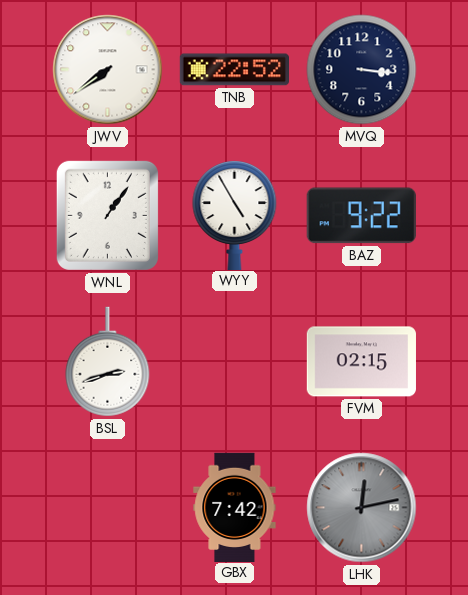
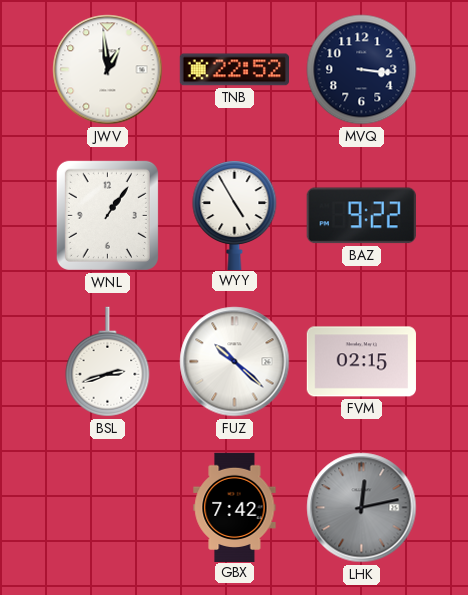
JWV: 7:39 -> 12:59
FUZ: none -> 10:22
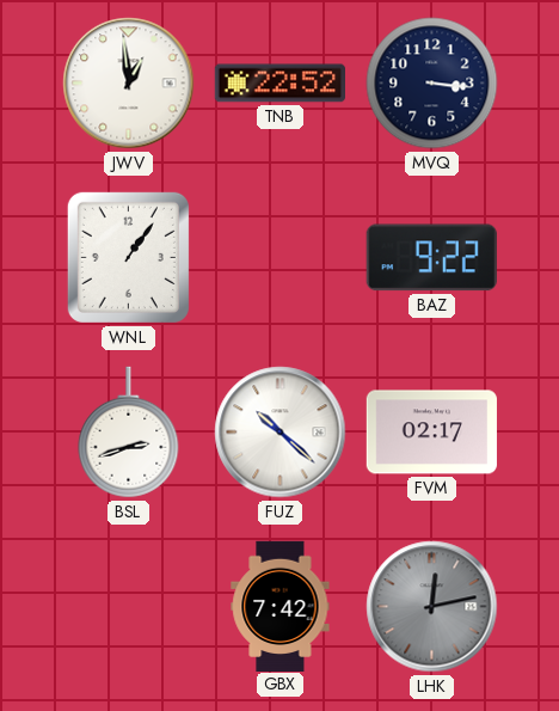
WYY: 4:55 -> none
FVM: 02:15 -> 02:17
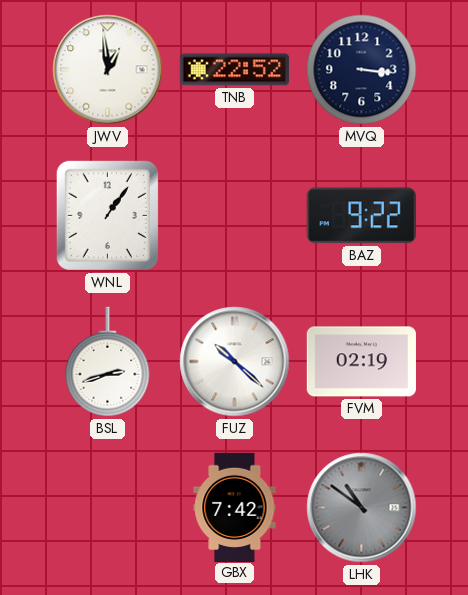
FVM: 02:17 -> 02:19
LHK: 12:13 -> 10:51
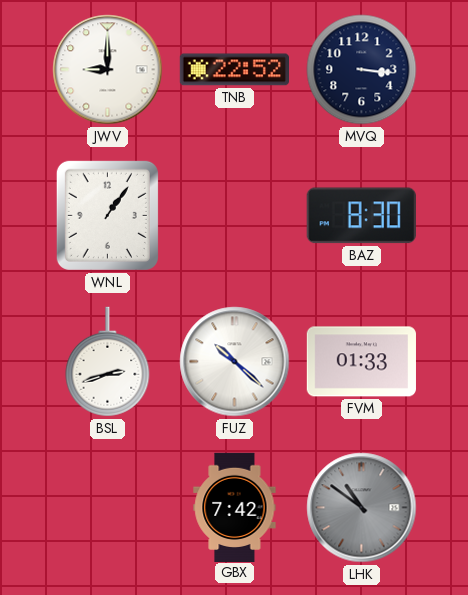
JWV: 12:59 -> 9:00
BAZ: 9:22 -> 8:30
FVM: 02:19 -> 01:33
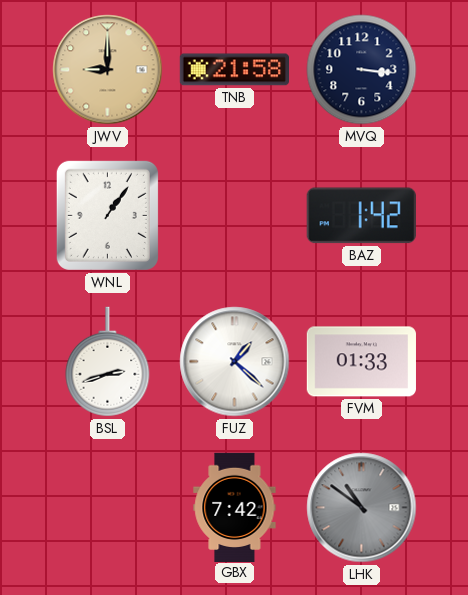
JWV dial: white -> champagne
TNB: 22:52 -> 21:58
BAZ: 8:30 -> 1:42
FUZ: 10:22 -> 1:22
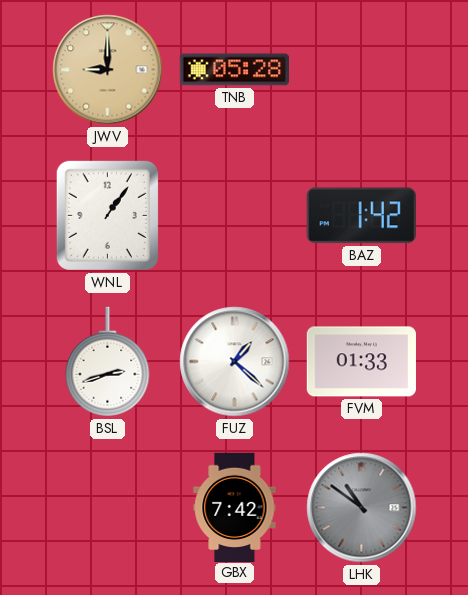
TNB: 21:58 -> 05:28
MVQ: 3:16 -> none
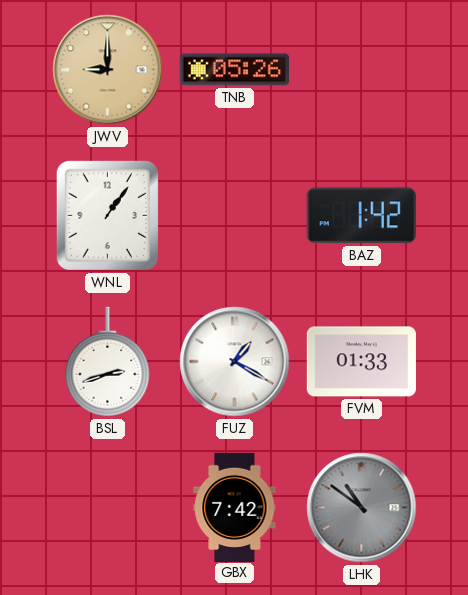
TNB: 05:28 -> 05:26
FUZ: 1:22 -> 1:20
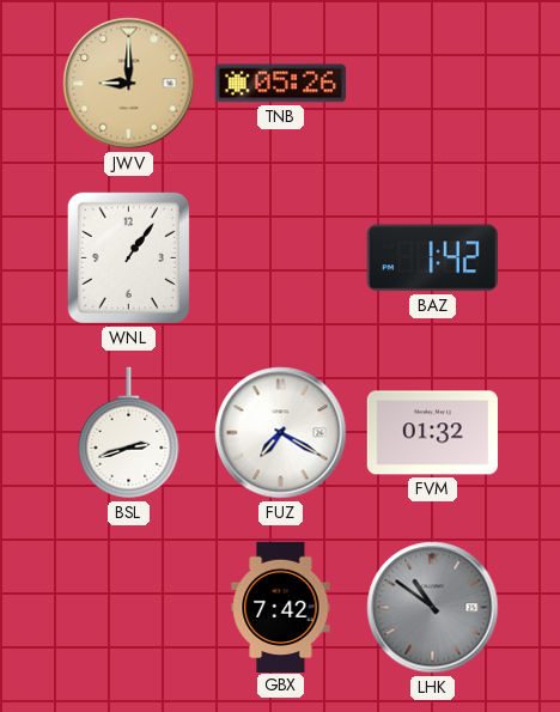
FUZ: 1:20 -> 7:20
FVM: 01:33 -> 01:32
